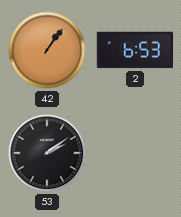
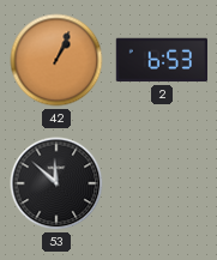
42: 1:06 -> 1:04
53: 2:09 -> 11:52
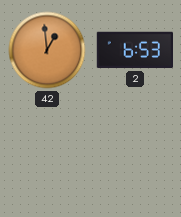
42: 1:04 -> 12:59
53: 11:52 -> none
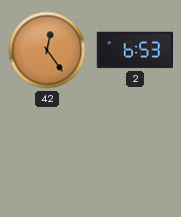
42: 12:59 -> 12:24
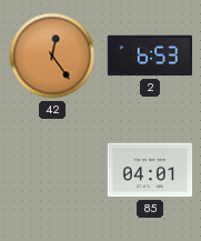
85: none -> 04:01
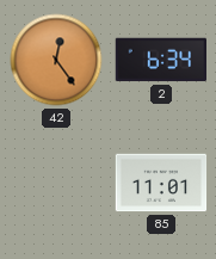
2: 6:53 -> 6:34
85: 04:01 -> 11:01
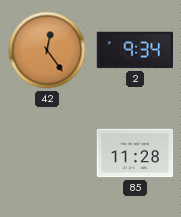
2: 6:34 -> 9:34
85: 11:01 -> 11:28
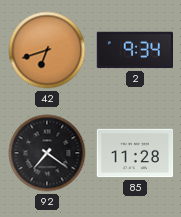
42: 12:24 -> 6:42
92: none -> 7:21
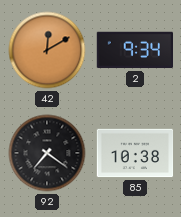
42: 6:42 -> 12:10
85: 11:28 -> 10:38
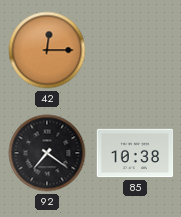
42: 12:10 -> 12:15
2: 9:34 -> none
